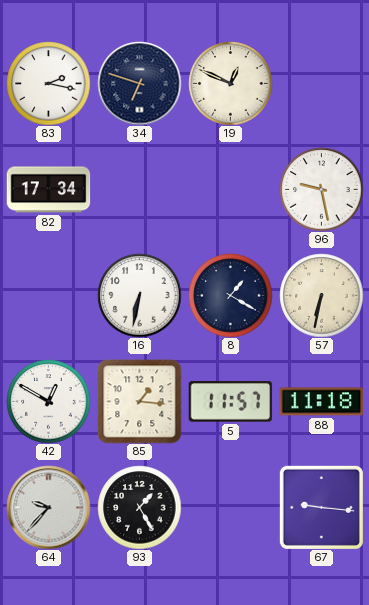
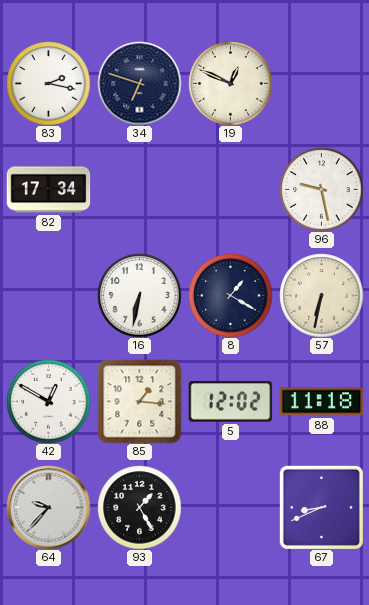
5: 11:57 -> 12:02
67: 9:16 -> 8:41
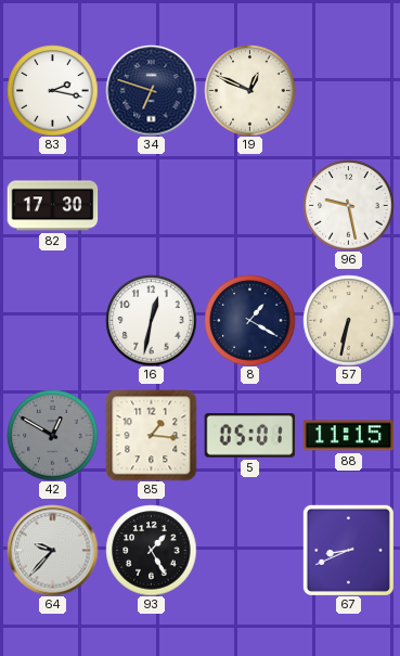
82: 17:34 -> 17:30
16: 6:32 -> 12:32
42 dial: white -> grey
5: 12:02 -> 05:01
88: 11:18 -> 11:15
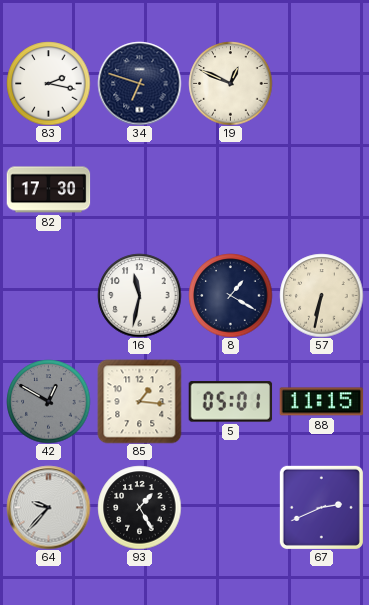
96: 9:28 -> none
16: 12:32 -> 11:32
67: 8:41 -> 2:41
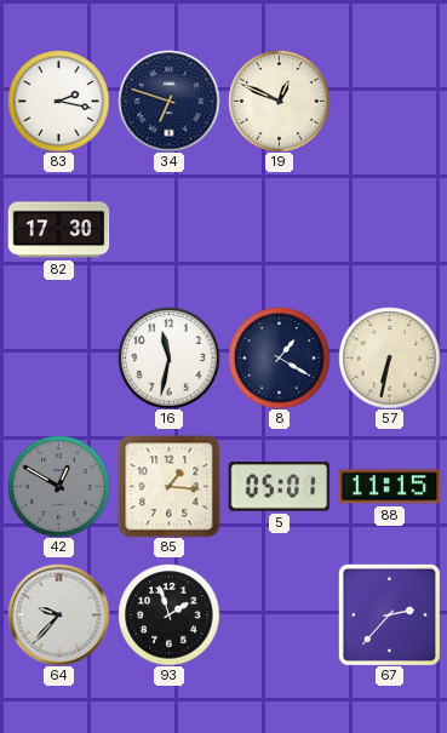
93: 1:25 -> 1:57
67: 2:41 -> 2:37
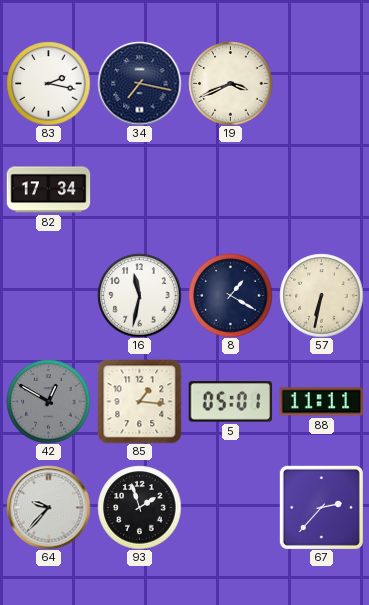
34: 6:48 -> 7:17
19: 12:49 -> 3:41
82: 17:30 -> 17:34
88: 11:15 -> 11:11
